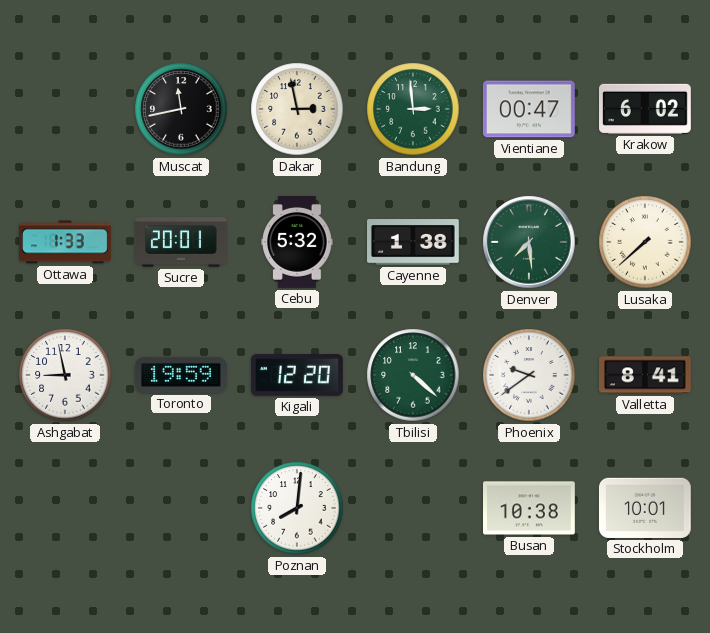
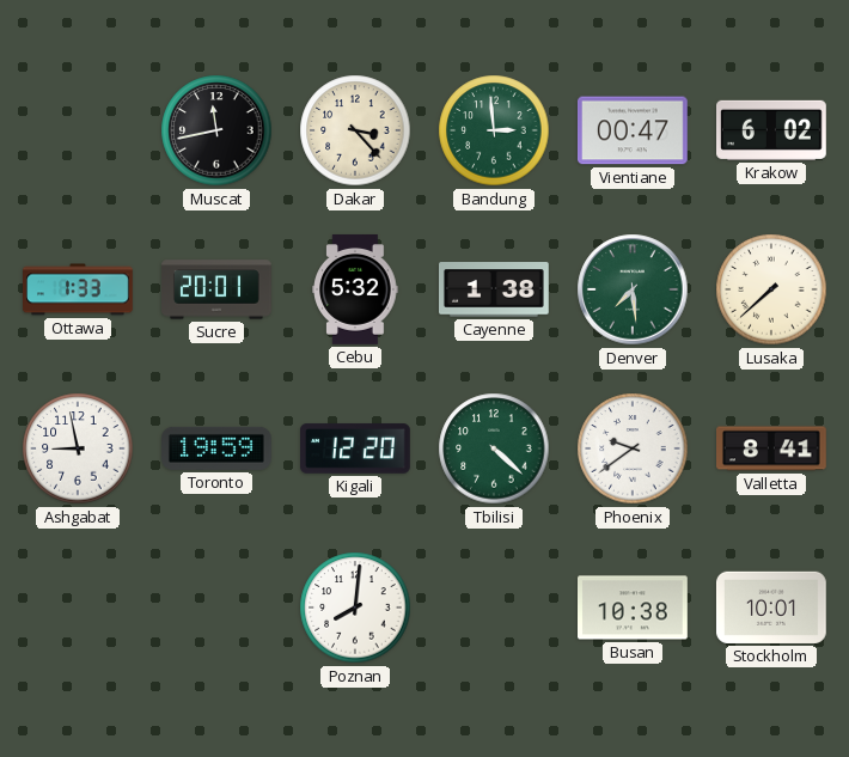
Dakar: 2:58 -> 3:23
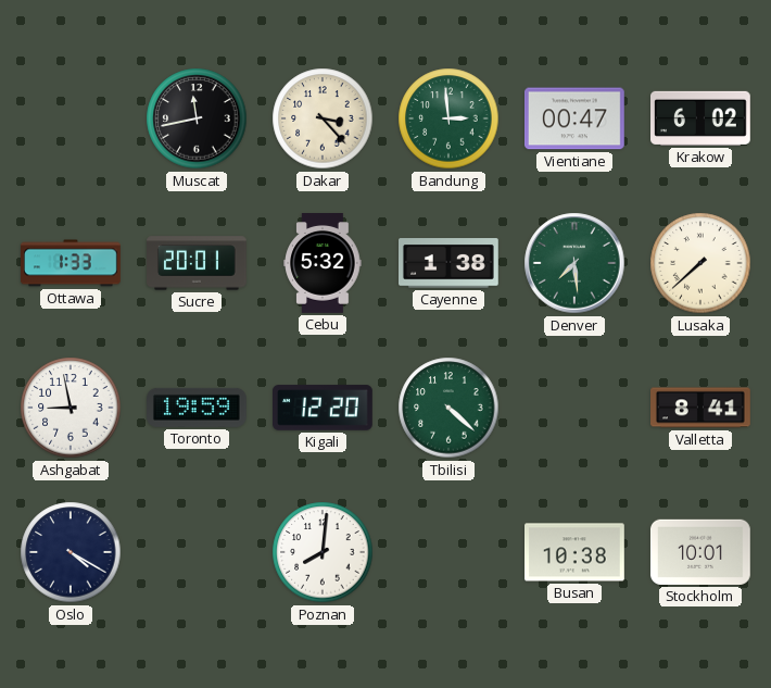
Phoenix: 9:39 -> none
Oslo: none -> 4:20
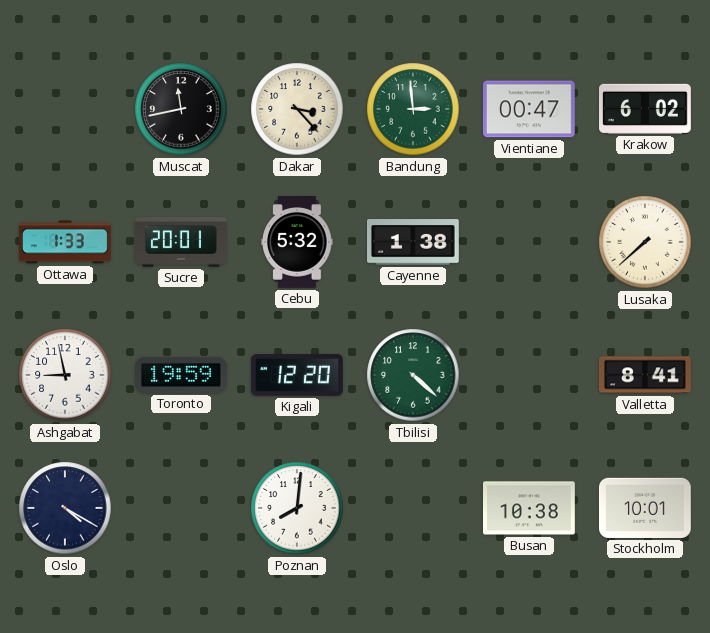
Denver: 7:29 -> none
